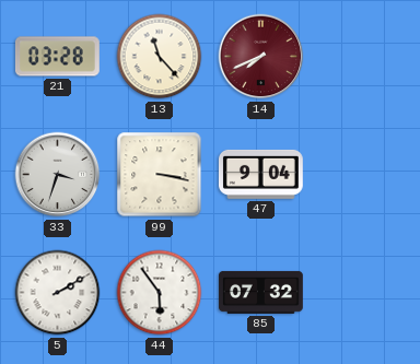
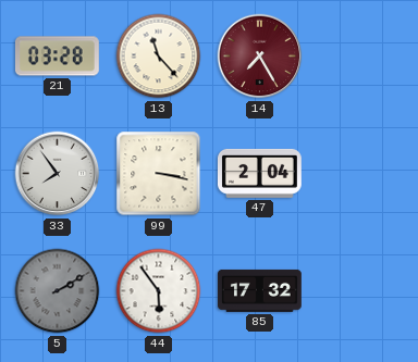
14: 7:41 -> 7:25
33: 3:33 -> 7:54
47: 9:04 -> 2:04
5 dial: white -> grey
85: 07:32 -> 17:32
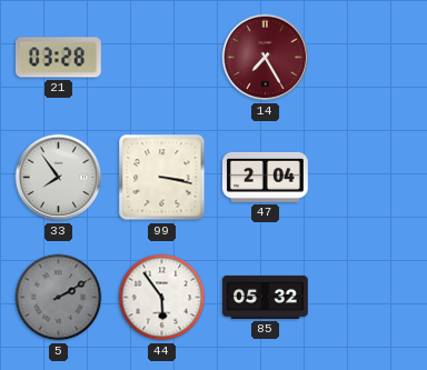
13: 11:23 -> none
85: 17:32 -> 05:32
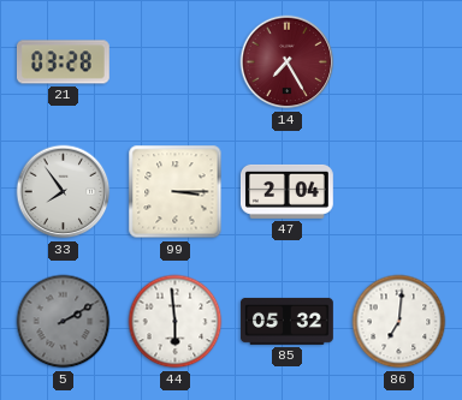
99: 3:17 -> 3:15
44: 5:54 -> 5:59
86: none -> 7:01
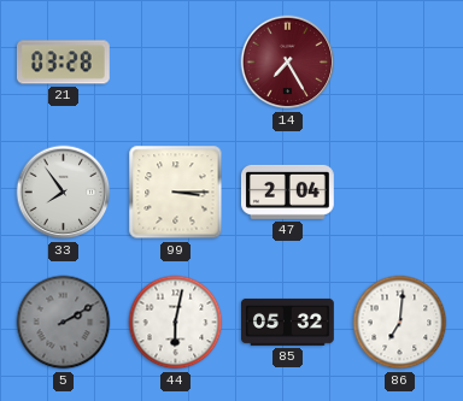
44: 5:59 -> 6:02
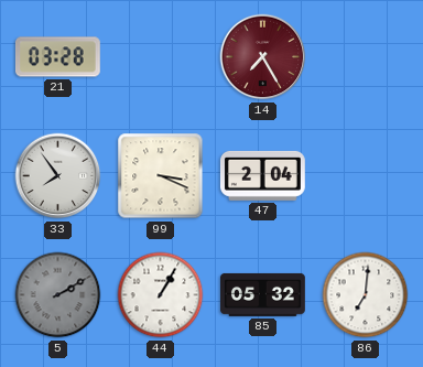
99: 3:15 -> 3:19
44: 6:02 -> 1:05
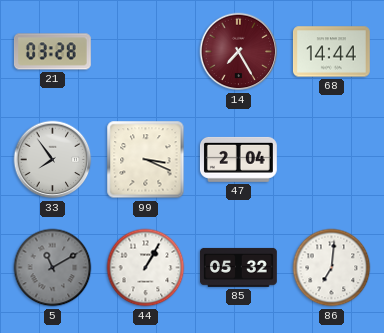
68: none -> 14:44
5: 2:10 -> 11:10
